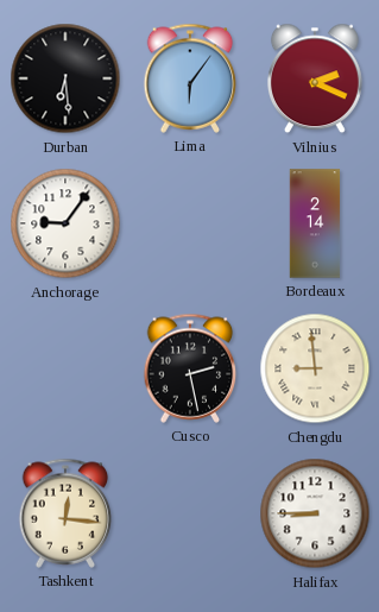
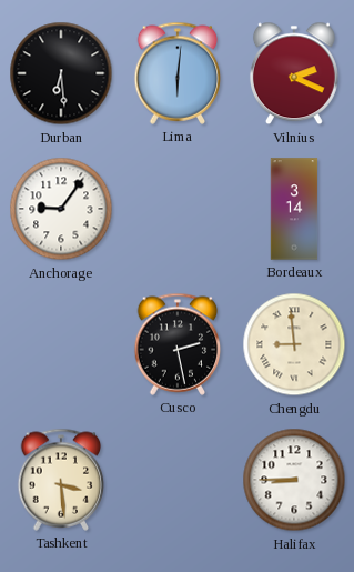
Lima: 6:06 -> 6:01
Bordeaux: 2:14 -> 3:14
Tashkent: 12:16 -> 3:29
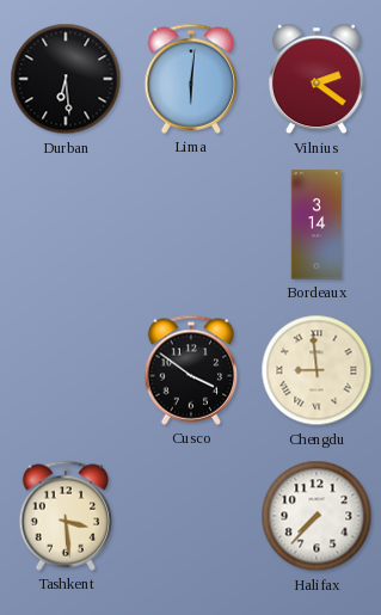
Vilnius: 2:19 -> 2:21
Anchorage: 9:06 -> none
Cusco: 2:28 -> 3:51
Halifax: 8:45 -> 7:37
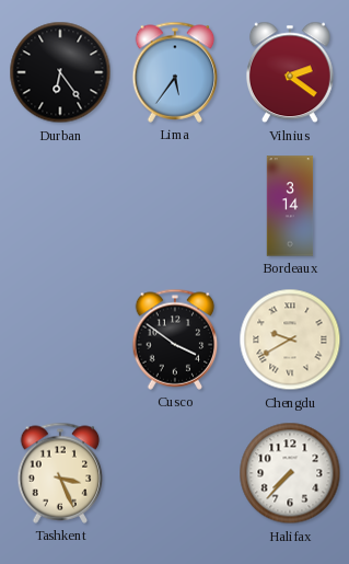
Durban: 6:29 -> 6:24
Lima: 6:01 -> 5:36
Chengdu: 8:59 -> 9:40
Tashkent: 3:29 -> 3:26
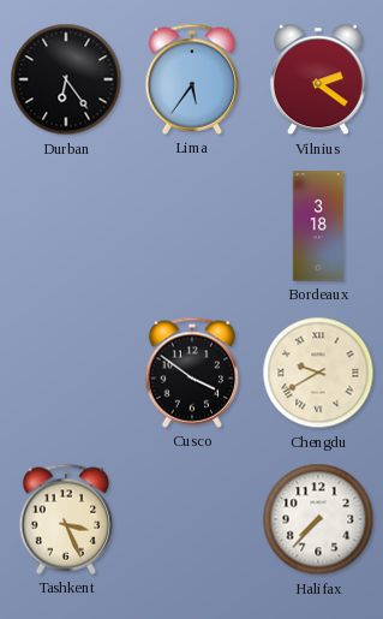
Bordeaux: 3:14 -> 3:18
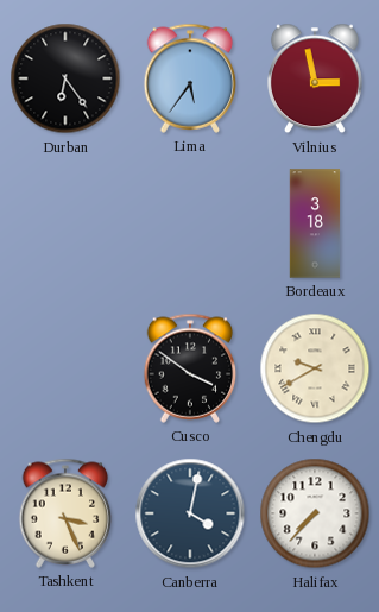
Vilnius: 2:21 -> 2:58
Canberra: none -> 4:02
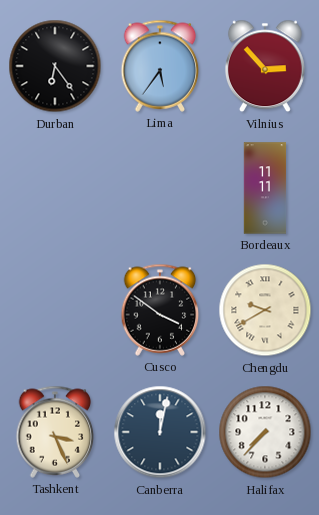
Vilnius: 2:58 -> 2:53
Bordeaux: 3:18 -> 11:11
Canberra: 4:02 -> 12:02
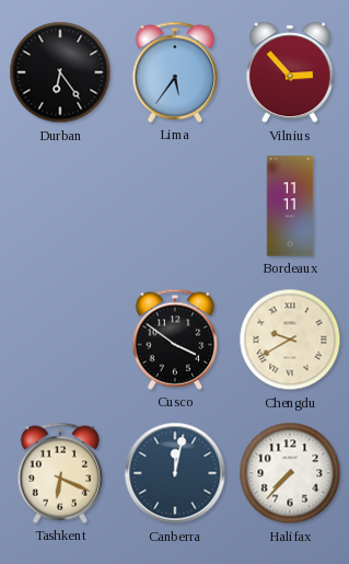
Tashkent: 3:26 -> 6:19
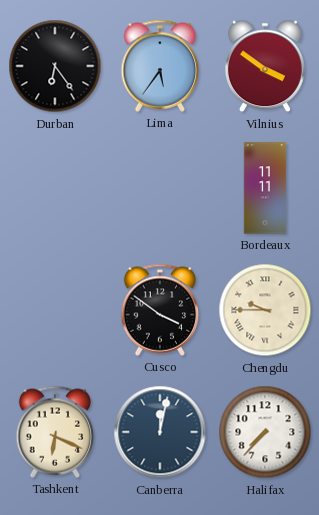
Vilnius: 2:53 -> 3:51
Chengdu: 9:40 -> 9:45
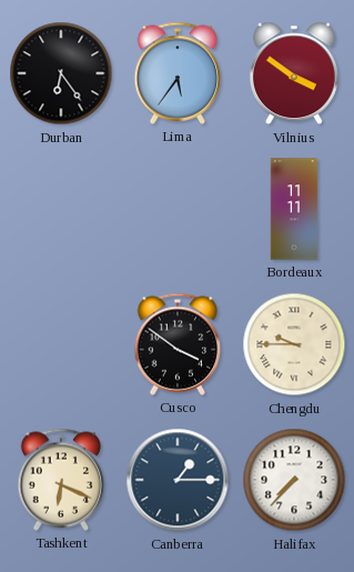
Canberra: 12:02 -> 1:15
